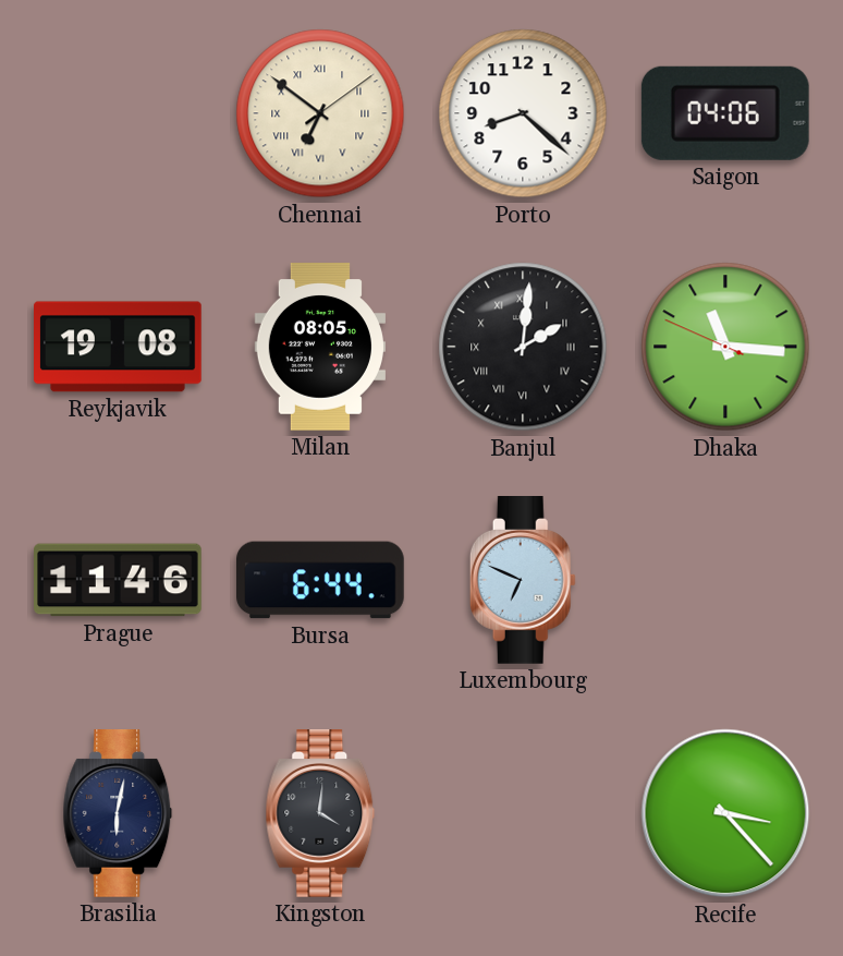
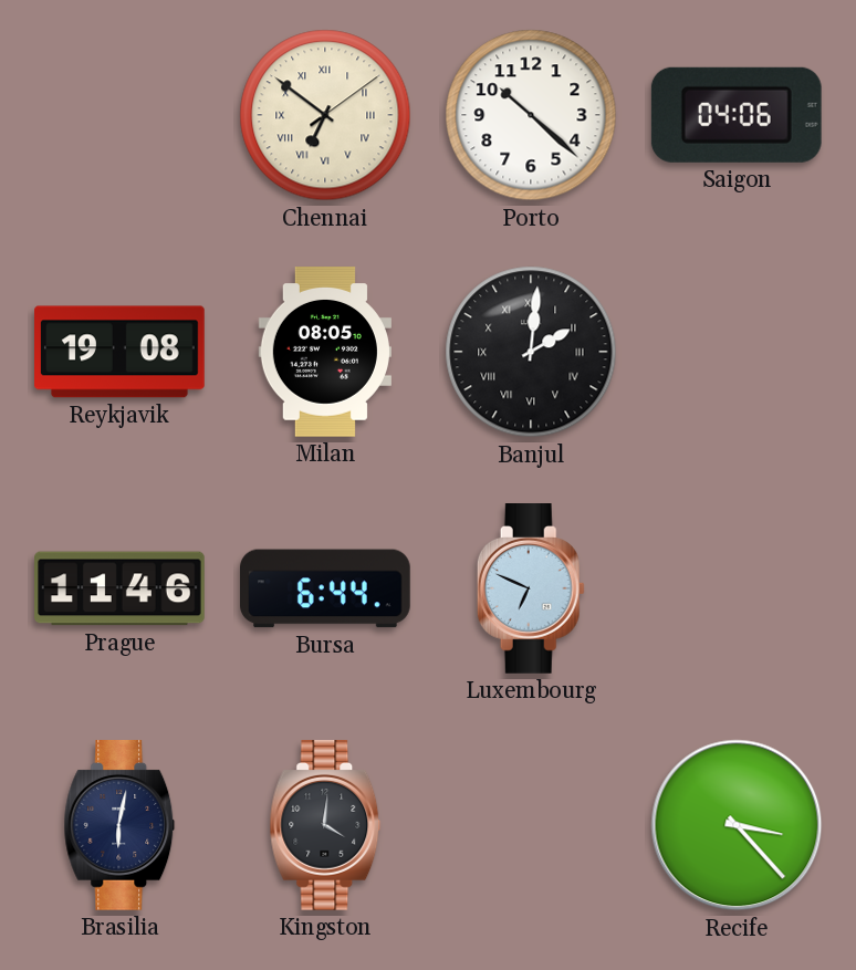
Porto: 8:22 -> 10:22
Dhaka: 11:15 -> none
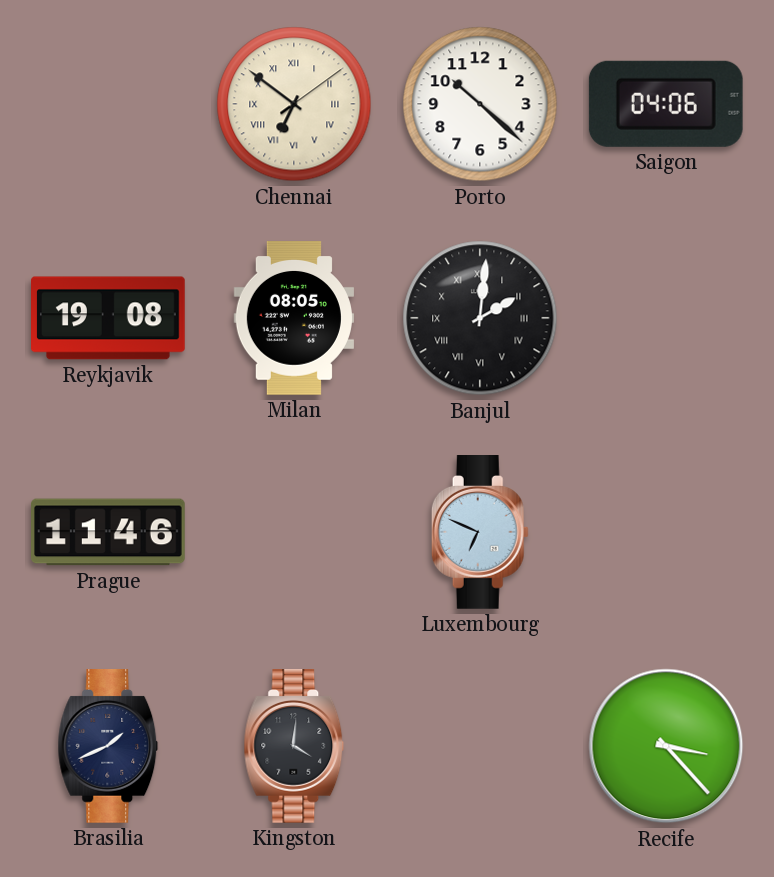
Bursa: 6:44 -> none
Brasilia: 6:02 -> 1:41
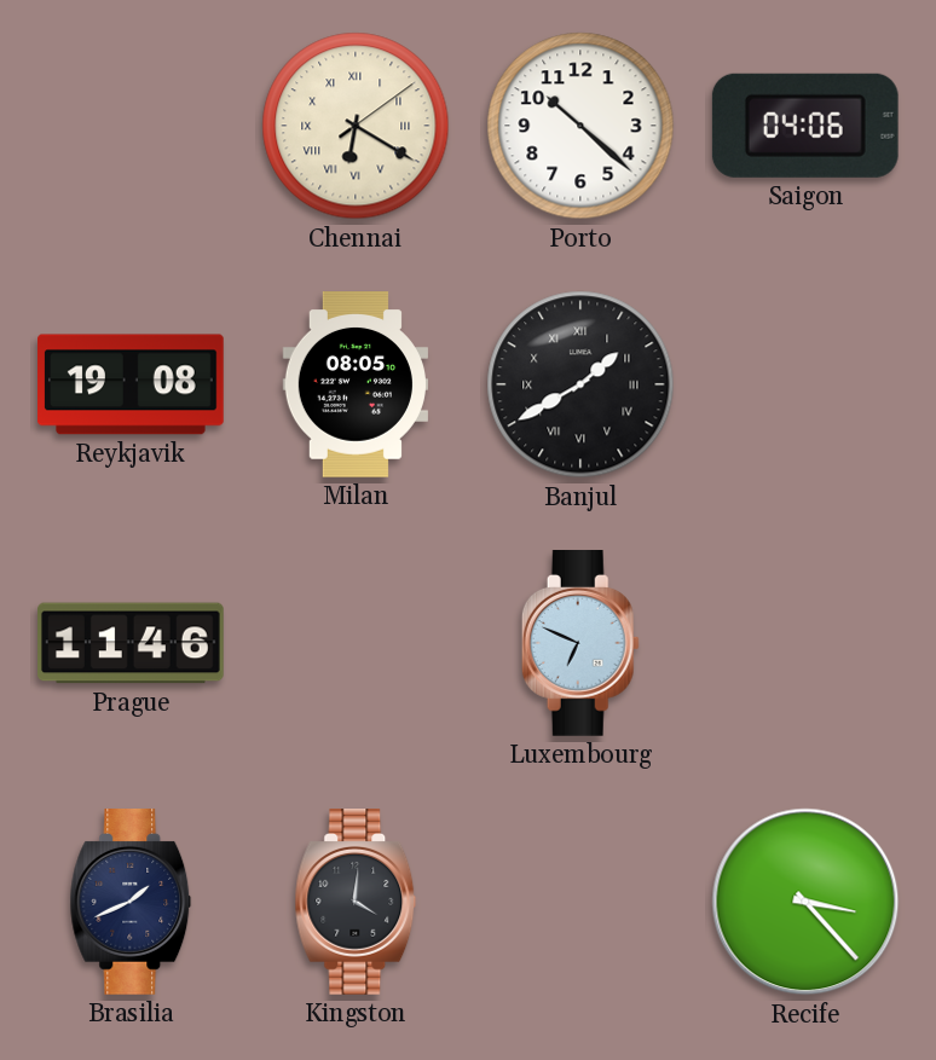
Chennai: 6:51 -> 6:20
Banjul: 2:01 -> 1:40
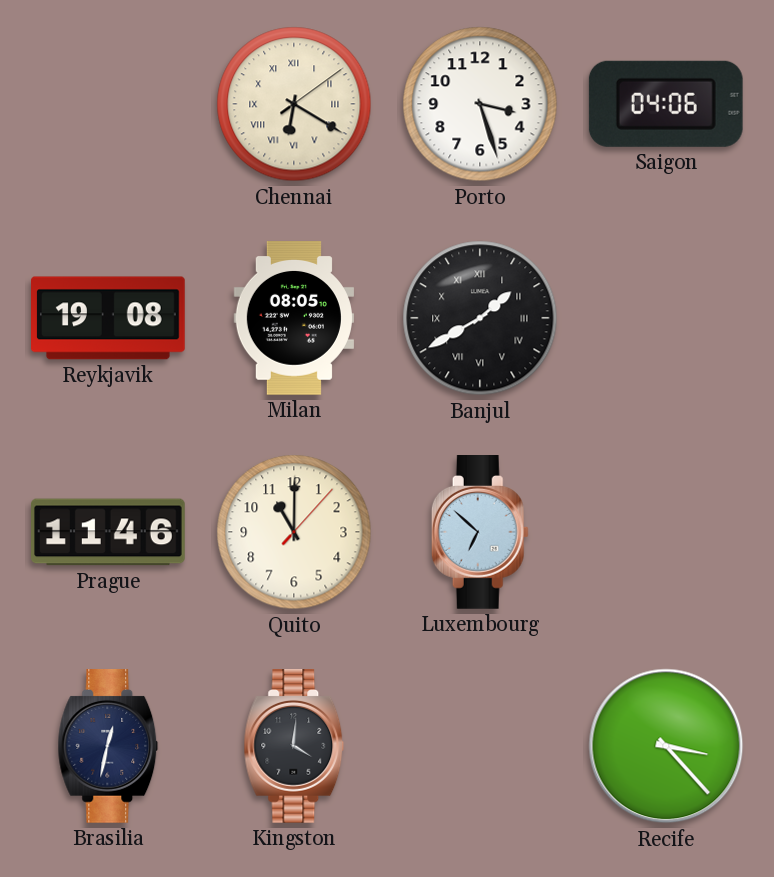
Porto: 10:22 -> 3:27
Quito: none -> 11:00
Luxembourg: 6:49 -> 6:52
Brasilia: 1:41 -> 12:32
